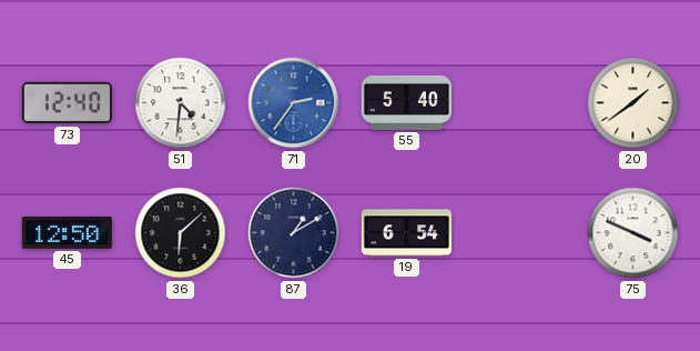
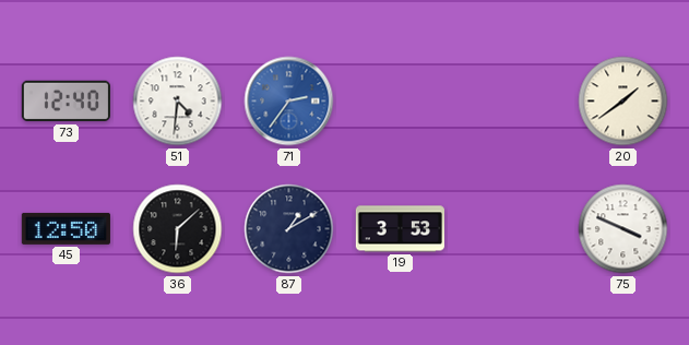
55: 5:40 -> none
19: 6:54 -> 3:53
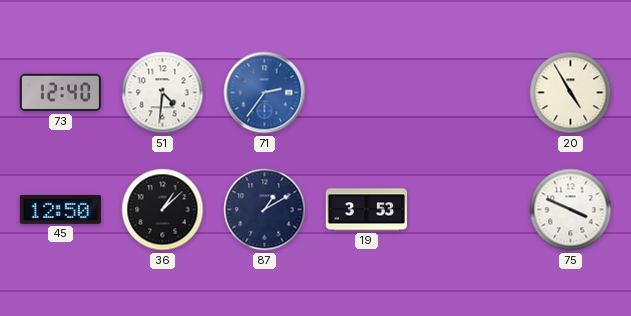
20: 1:39 -> 4:55
36: 6:08 -> 1:08
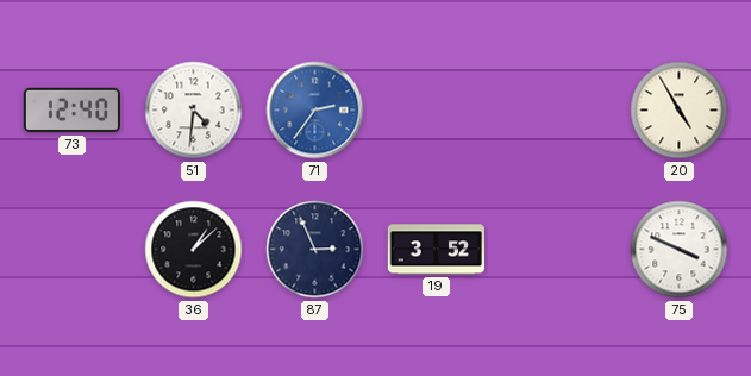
45: 12:50 -> none
87: 1:10 -> 2:56
19: 3:53 -> 3:52
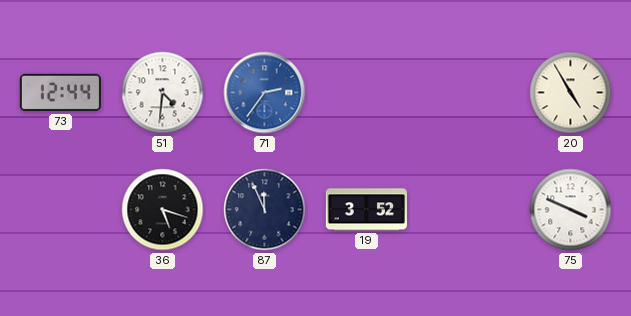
73: 12:40 -> 12:44
36: 1:08 -> 5:18
87: 2:56 -> 11:56
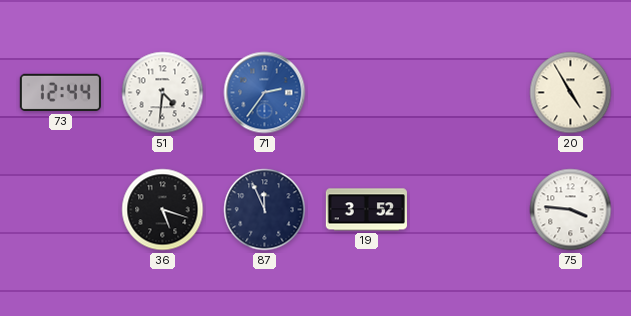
75: 3:49 -> 3:46
